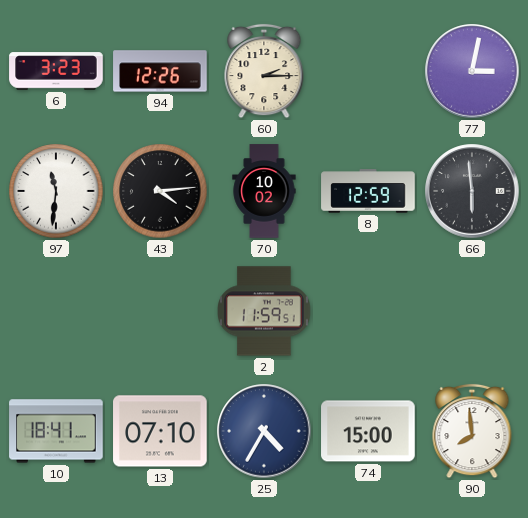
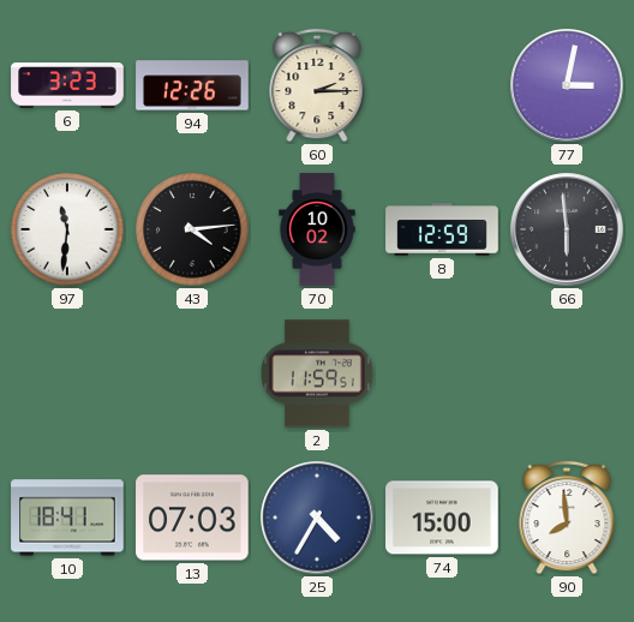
13: 07:10 -> 07:03
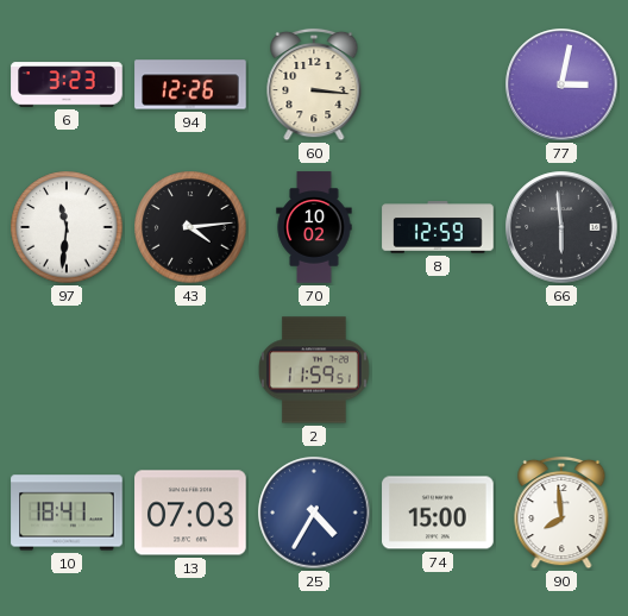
60: 2:15 -> 3:16
